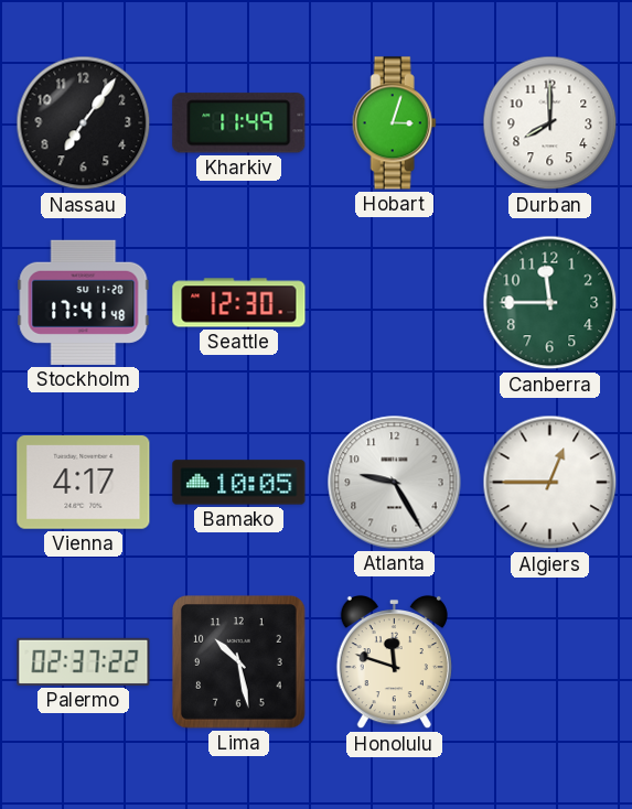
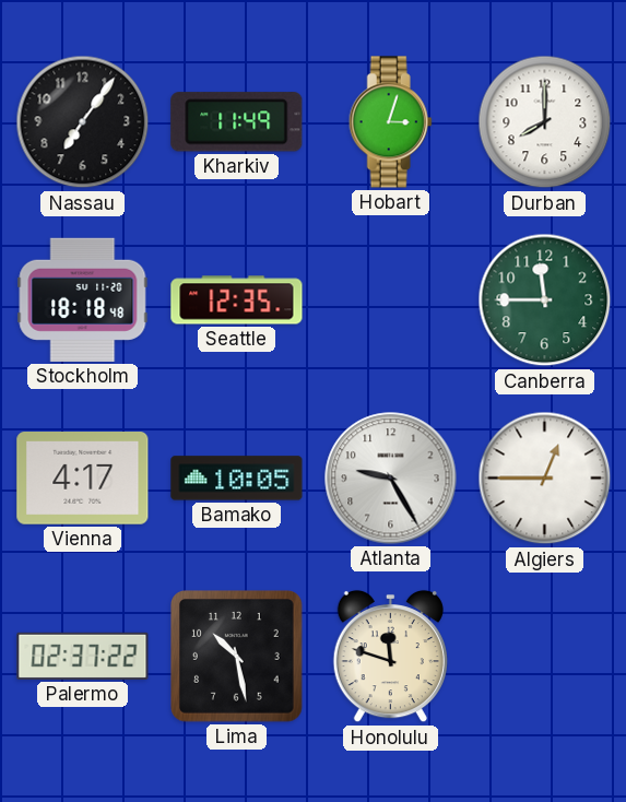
Stockholm: 17:41 -> 18:18
Seattle: 12:30 -> 12:35
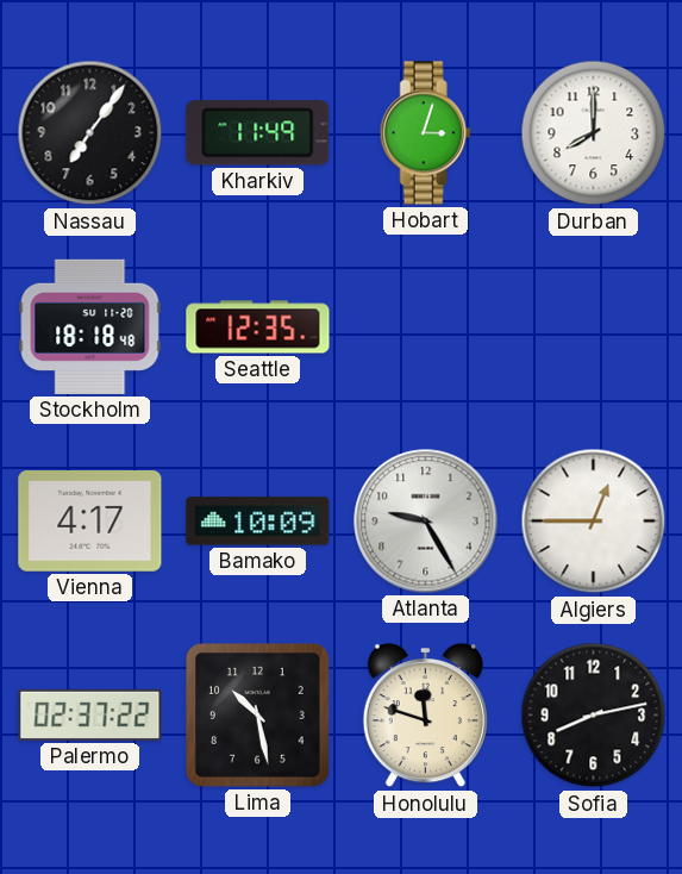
Canberra: 11:45 -> none
Bamako: 10:05 -> 10:09
Sofia: none -> 8:13
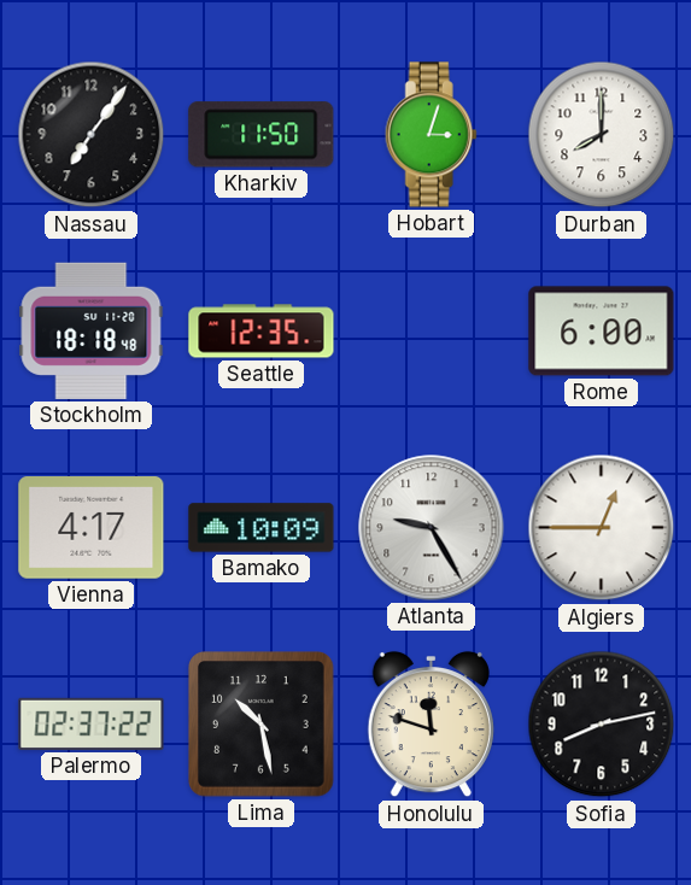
Kharkiv: 11:49 -> 11:50
Rome: none -> 6:00
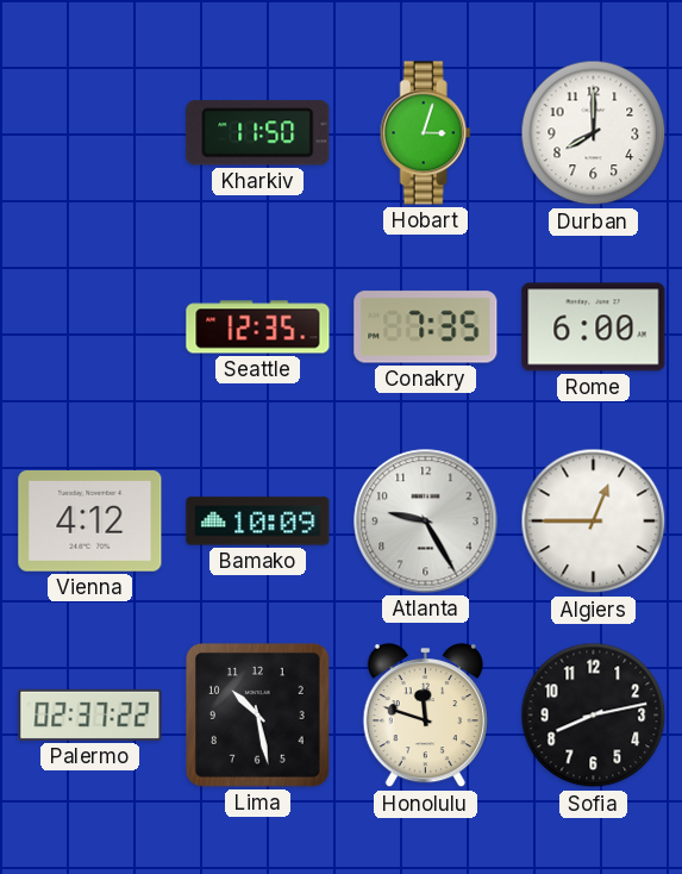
Nassau: 7:06 -> none
Stockholm: 18:18 -> none
Conakry: none -> 7:35
Vienna: 4:17 -> 4:12
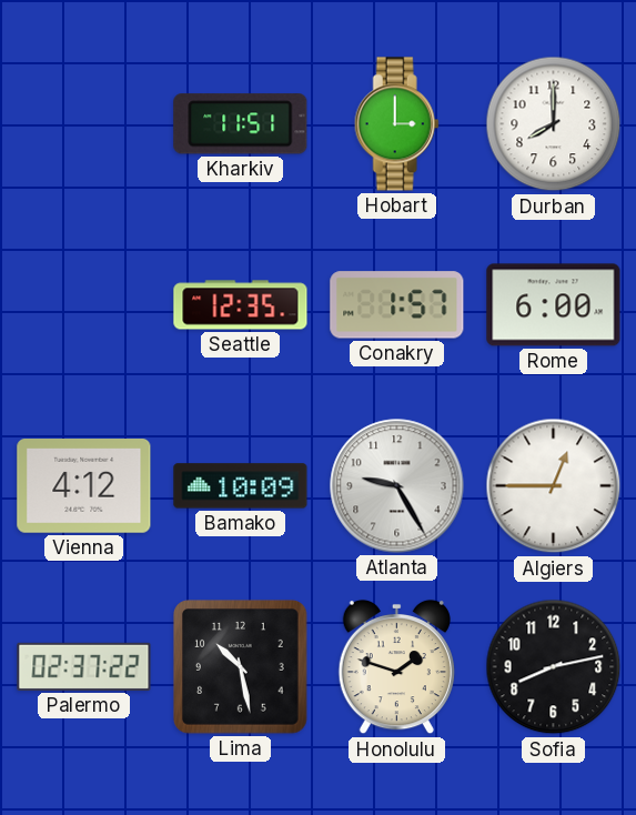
Kharkiv: 11:50 -> 11:51
Hobart: 3:03 -> 3:00
Conakry: 7:35 -> 1:57
Honolulu: 11:48 -> 1:48
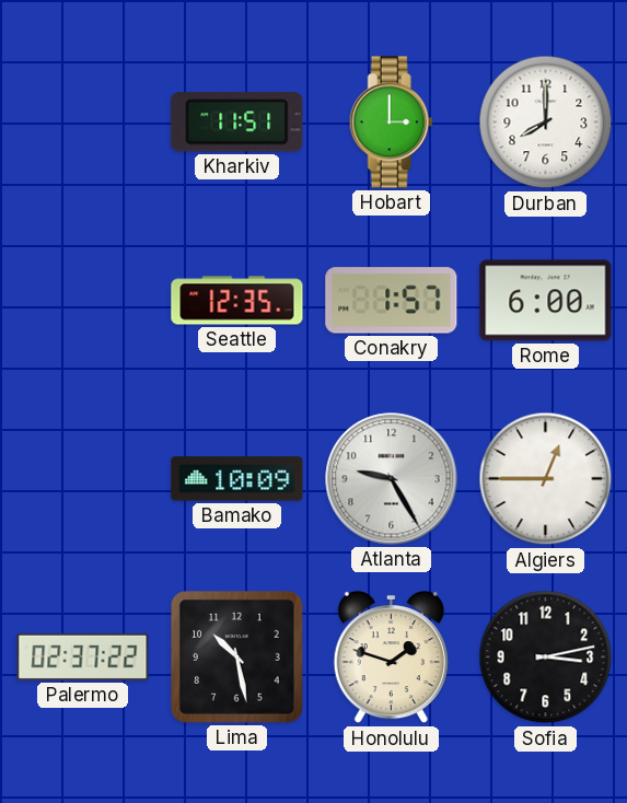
Vienna: 4:12 -> none
Sofia: 8:13 -> 3:13
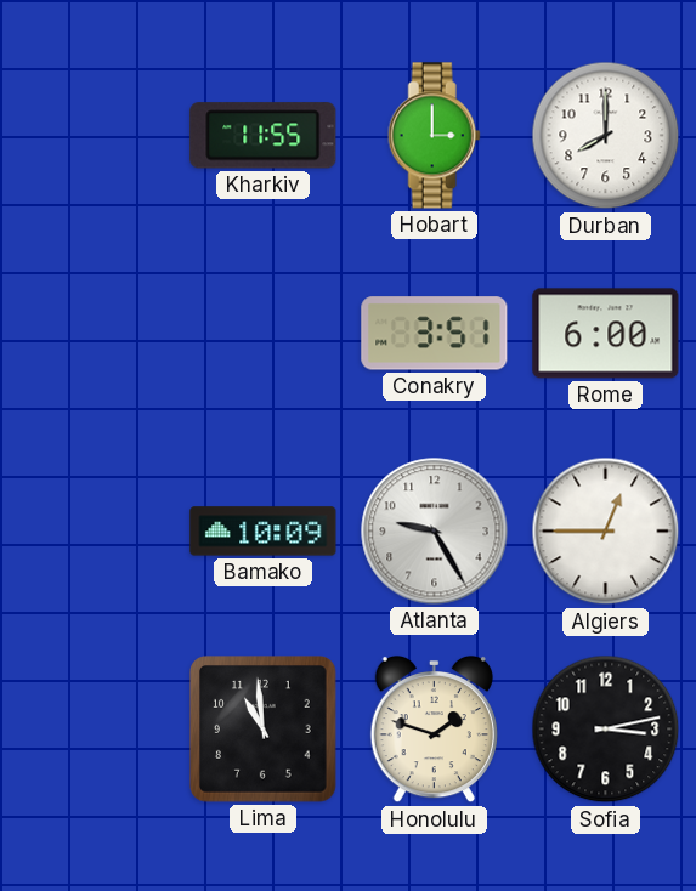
Kharkiv: 11:51 -> 11:55
Seattle: 12:35 -> none
Conakry: 1:57 -> 3:51
Palermo: 02:37 -> none
Lima: 10:28 -> 10:59
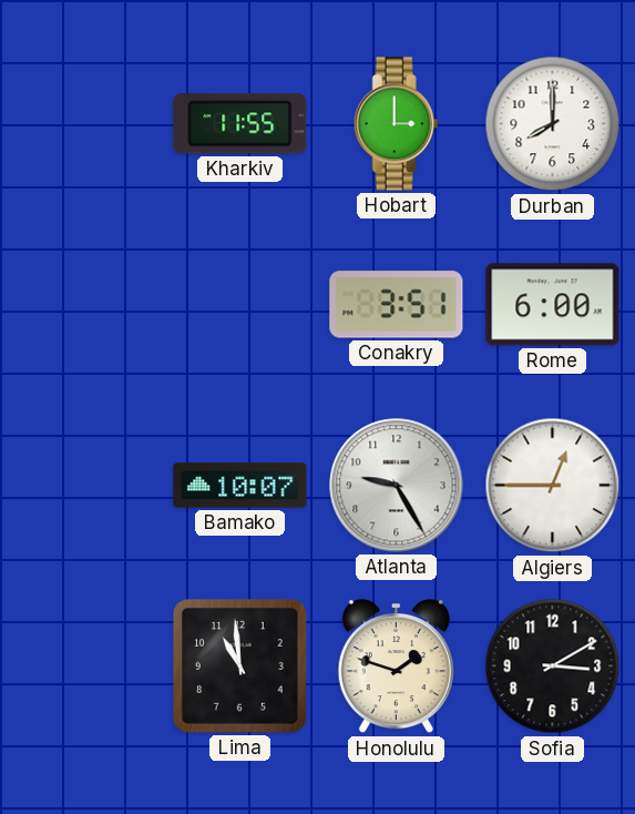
Bamako: 10:09 -> 10:07
Sofia: 3:13 -> 3:10
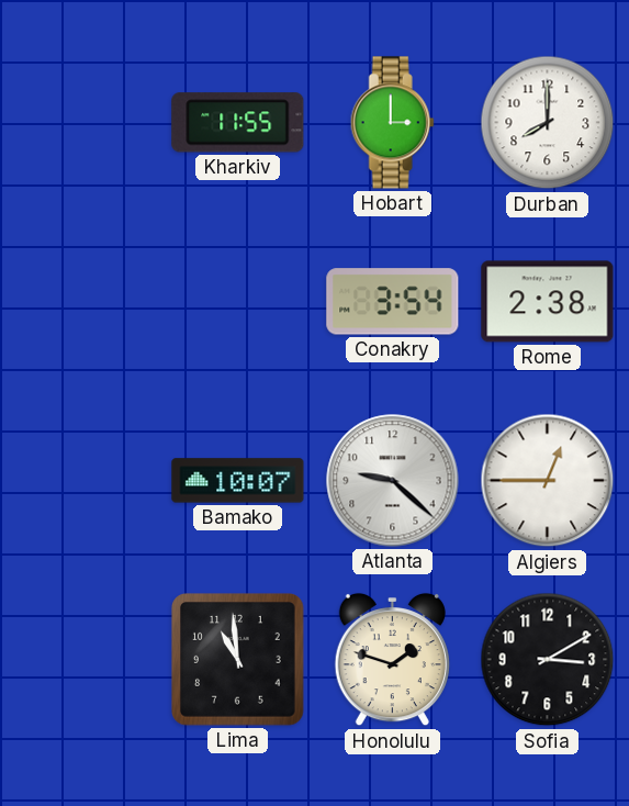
Conakry: 3:51 -> 3:54
Rome: 6:00 -> 2:38
Atlanta: 9:25 -> 9:22
